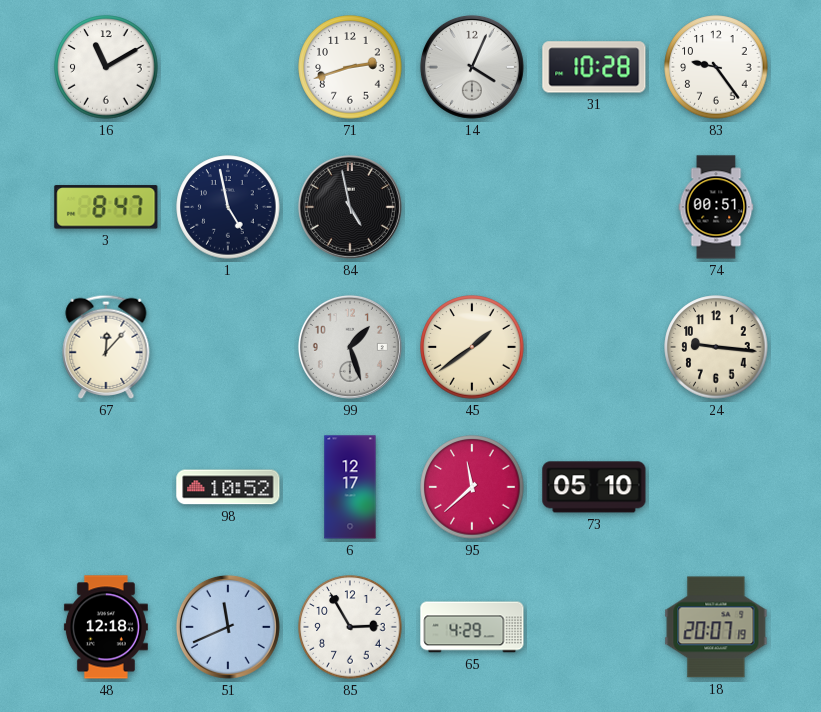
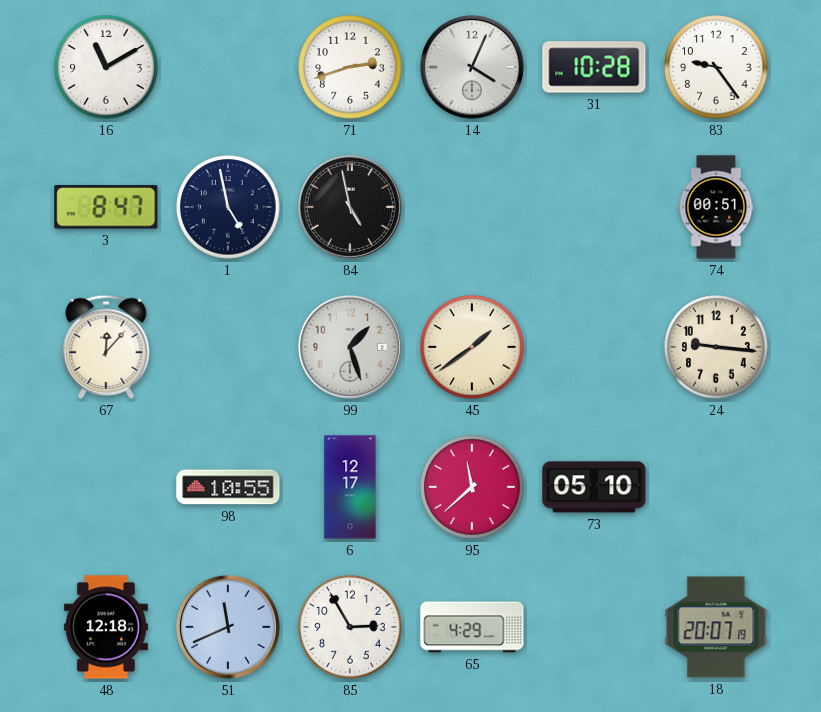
98: 10:52 -> 10:55
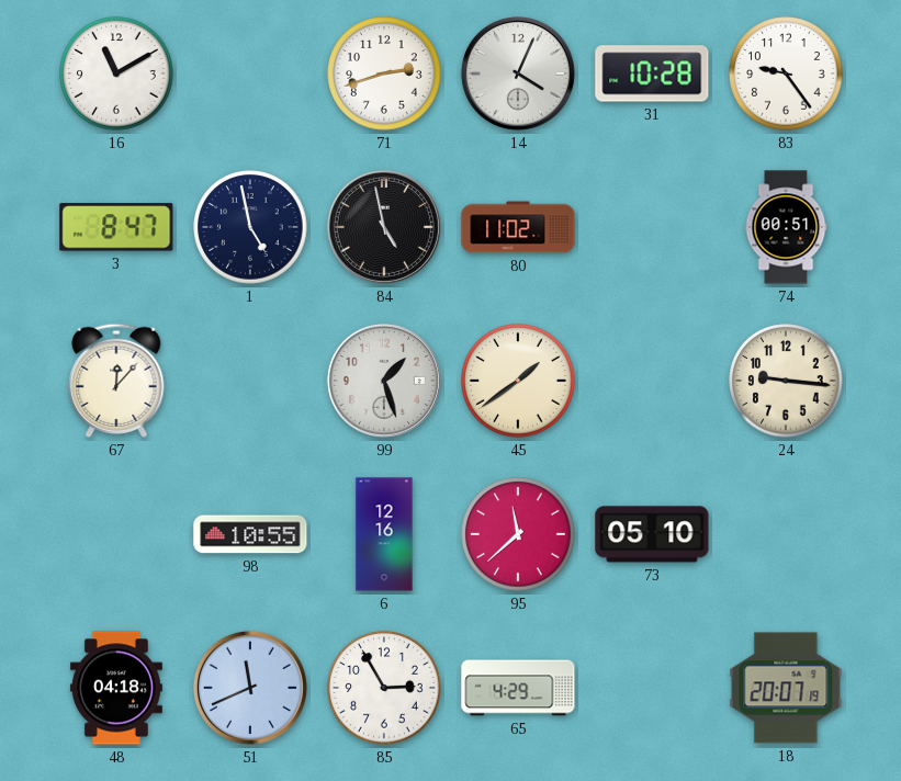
80: none -> 11:02
6: 12:17 -> 12:16
48: 12:18 -> 04:18
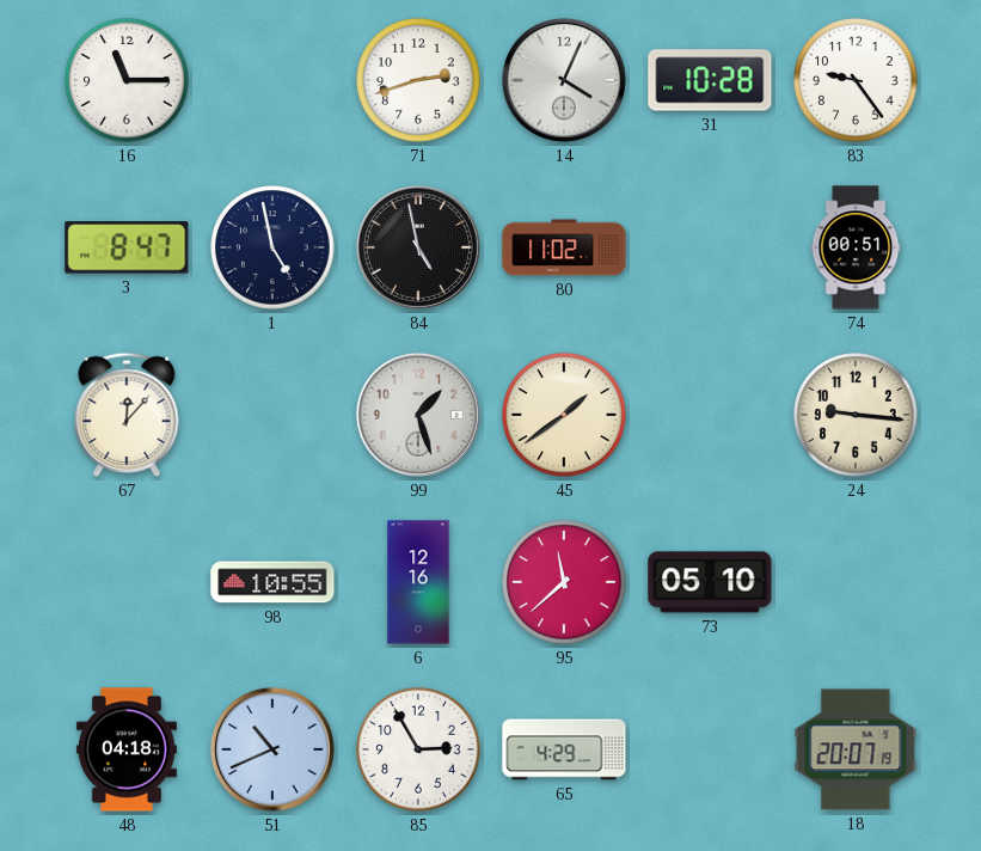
16: 11:10 -> 11:15
51: 11:41 -> 10:41
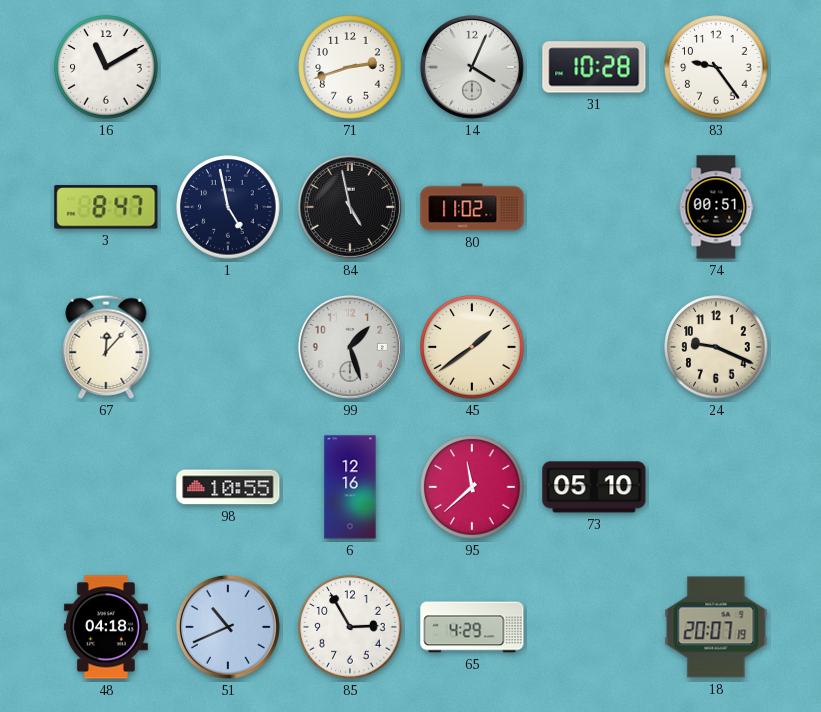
16: 11:15 -> 11:10
24: 9:16 -> 9:19
